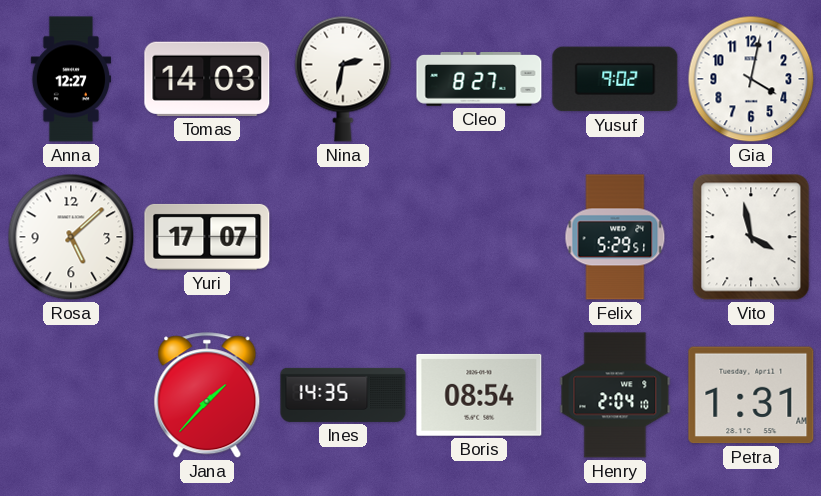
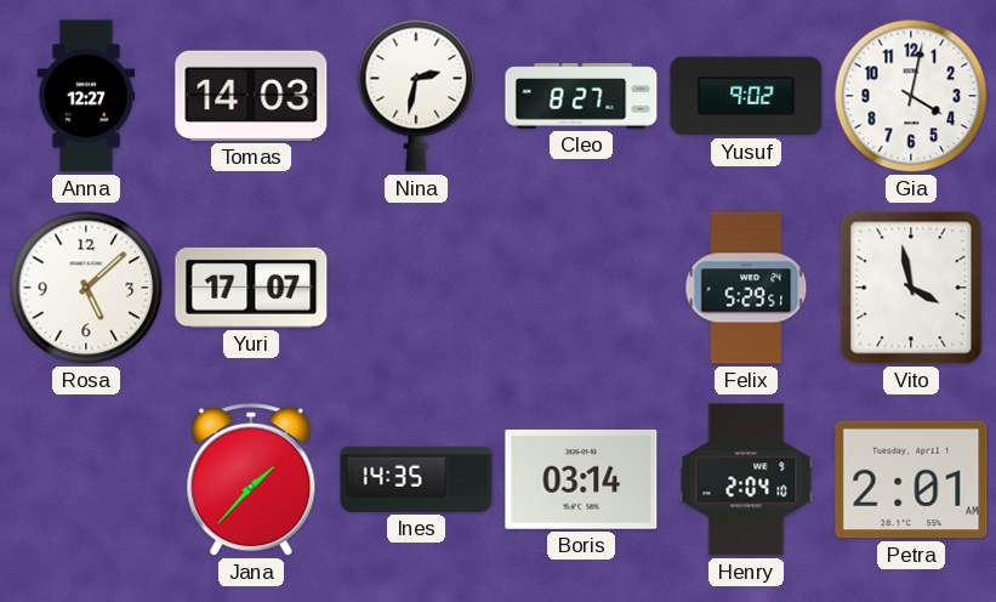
Boris: 08:54 -> 03:14
Petra: 1:31 -> 2:01
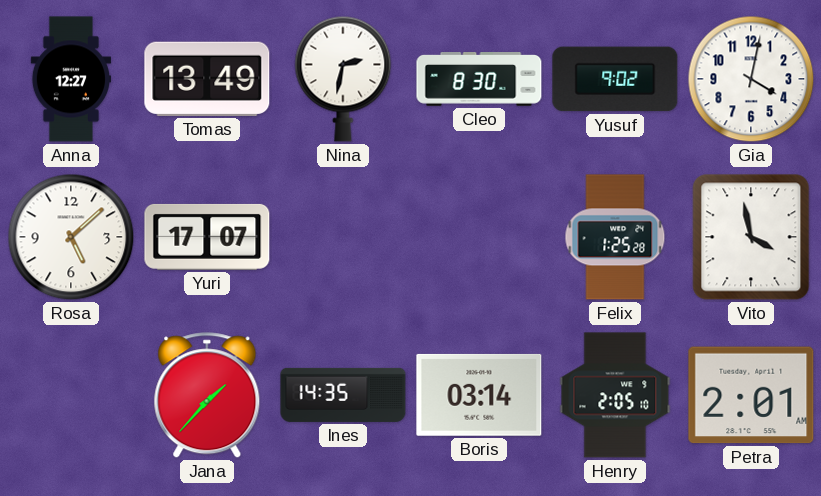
Tomas: 14:03 -> 13:49
Cleo: 8:27 -> 8:30
Felix: 5:29 -> 1:25
Henry: 2:04 -> 2:05
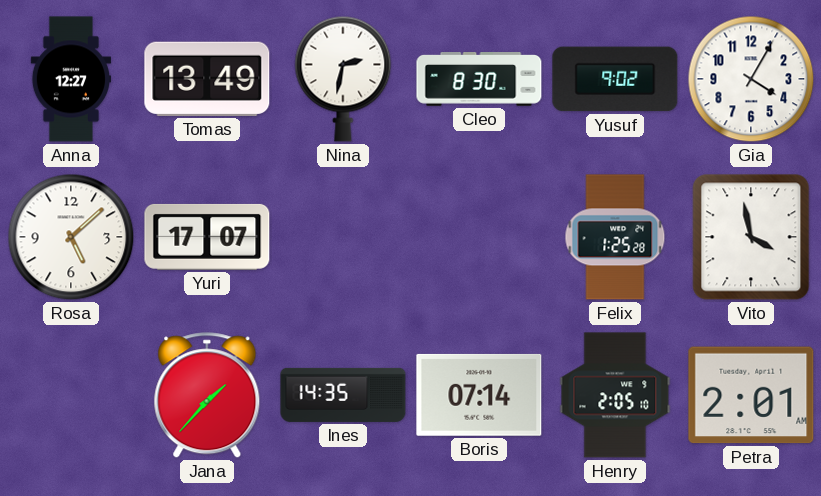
Gia: 4:02 -> 4:05
Boris: 03:14 -> 07:14
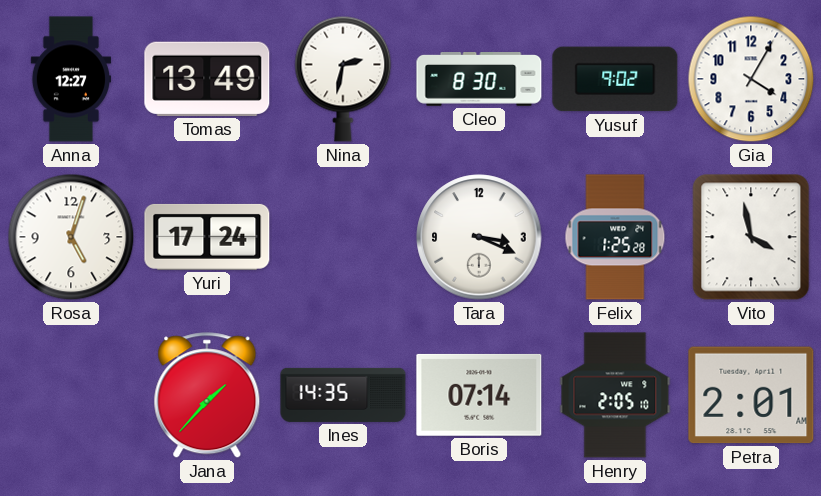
Rosa: 5:08 -> 5:03
Yuri: 17:07 -> 17:24
Tara: none -> 3:19
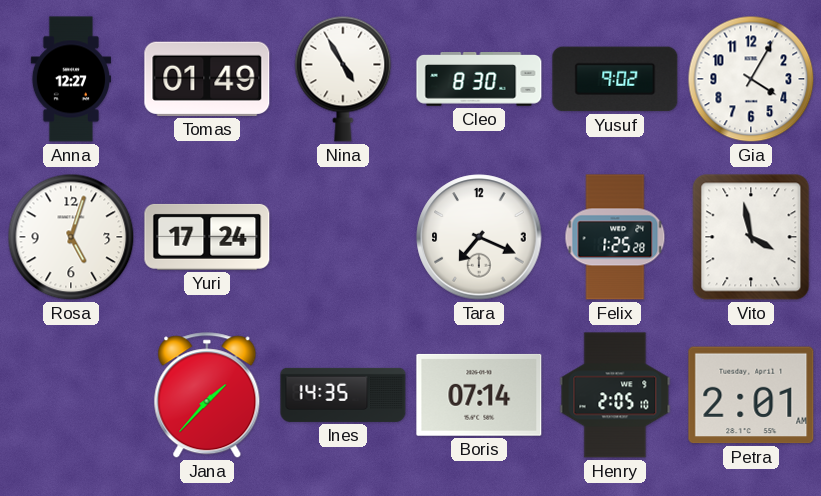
Tomas: 13:49 -> 01:49
Nina: 2:32 -> 4:55
Tara: 3:19 -> 7:19
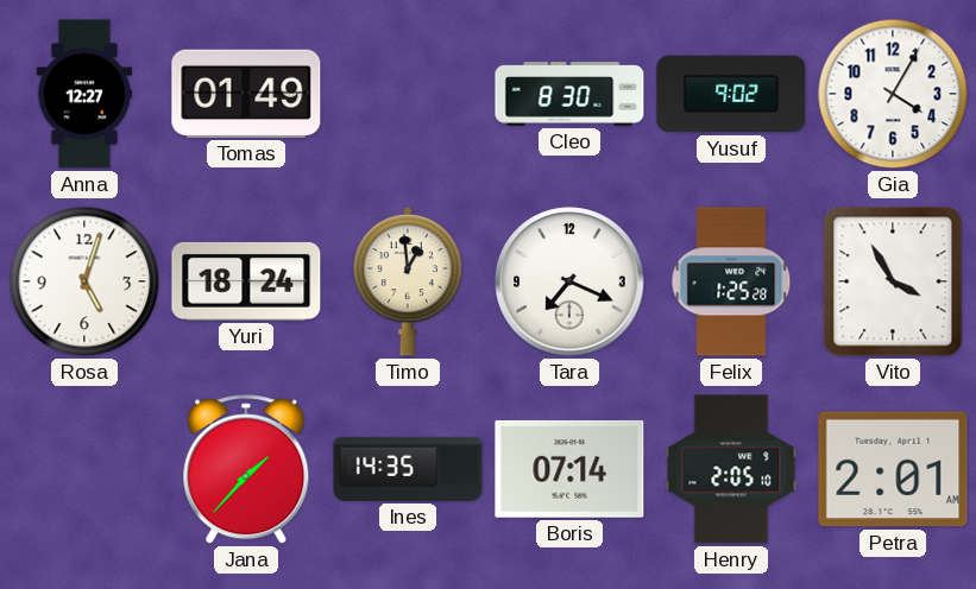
Nina: 4:55 -> none
Yuri: 17:24 -> 18:24
Timo: none -> 12:59
Vito: 3:58 -> 3:55
